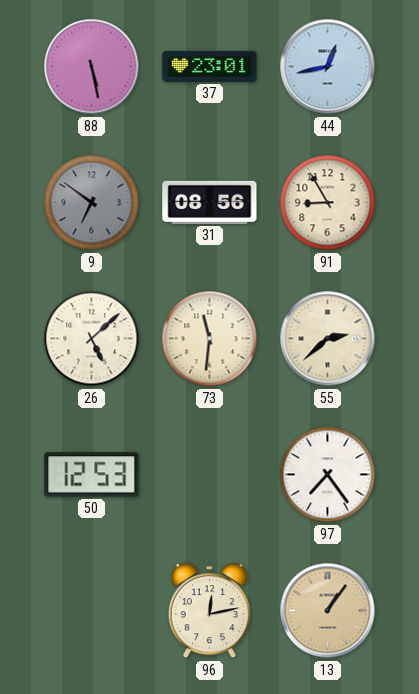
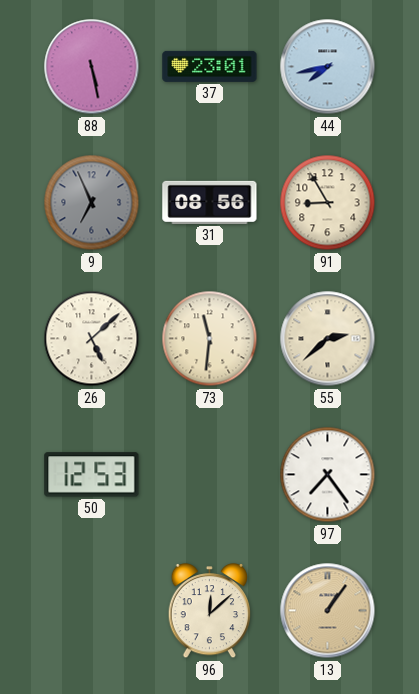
44: 12:43 -> 7:43
9: 6:51 -> 6:56
96: 12:13 -> 12:08
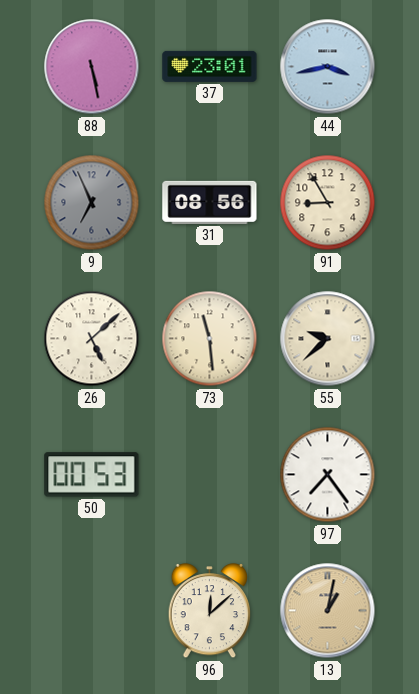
44: 7:43 -> 3:43
73: 11:31 -> 11:29
55: 2:38 -> 9:38
50: 12:53 -> 00:53
13: 1:06 -> 1:02
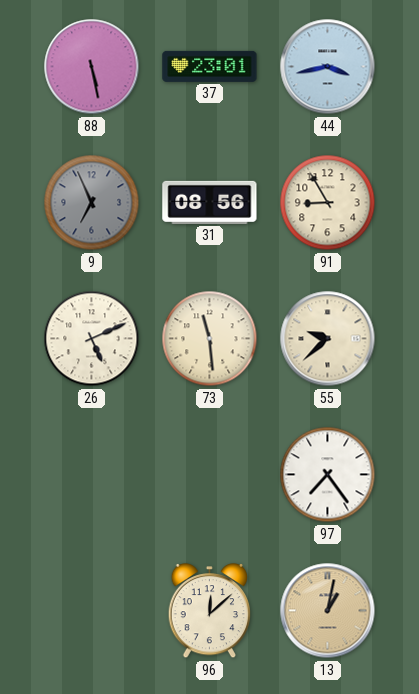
26: 5:08 -> 5:11
50: 00:53 -> none
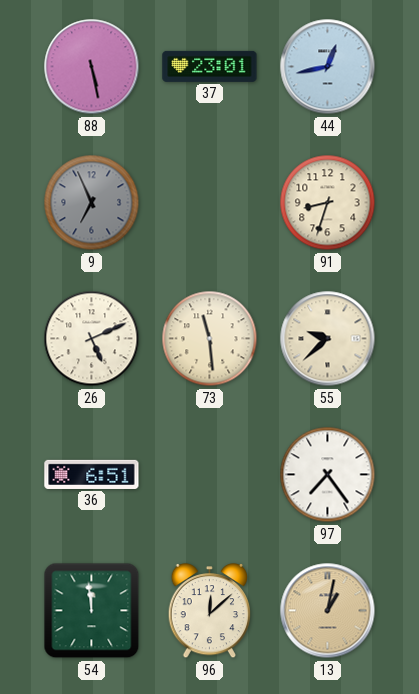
44: 3:43 -> 12:43
31: 08:56 -> none
91: 8:55 -> 8:33
36: none -> 6:51
54: none -> 11:59
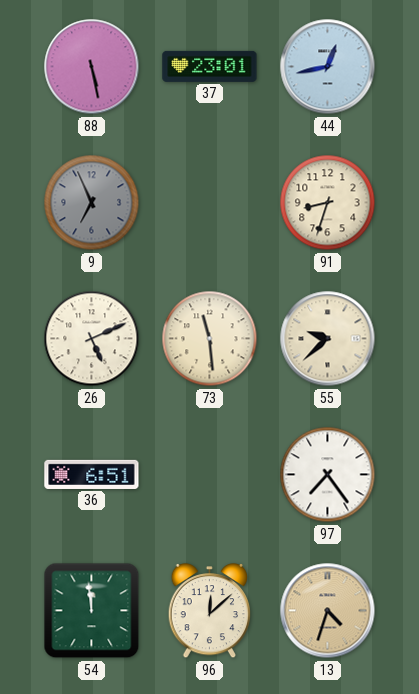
13: 1:02 -> 4:33
